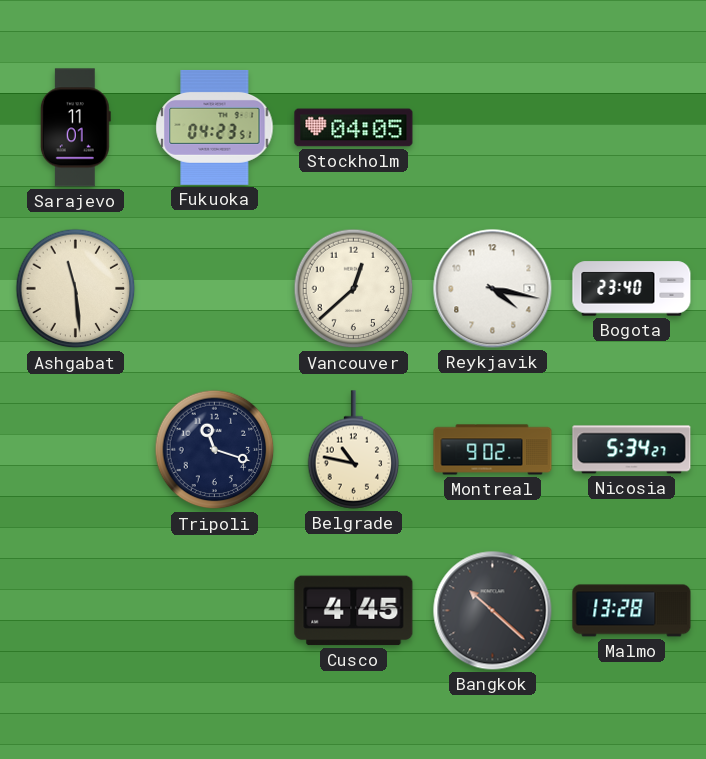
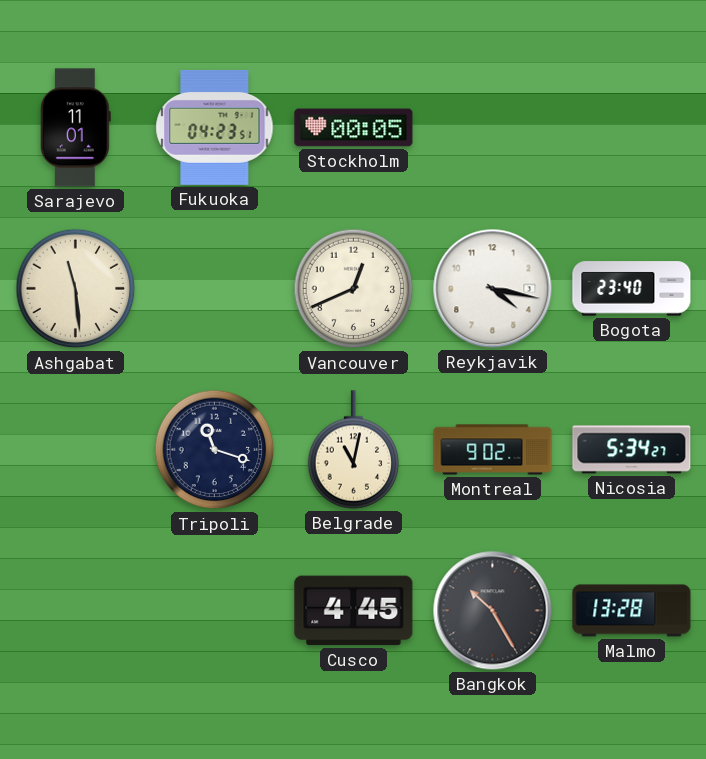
Stockholm: 04:05 -> 00:05
Vancouver: 12:38 -> 12:41
Belgrade: 10:47 -> 11:02
Bangkok: 10:22 -> 10:25
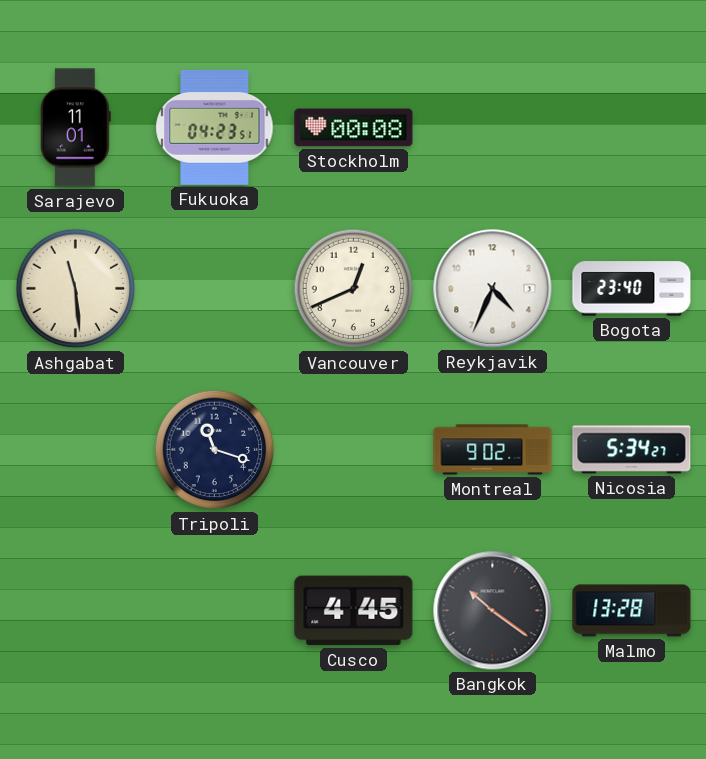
Stockholm: 00:05 -> 00:08
Reykjavik: 4:17 -> 4:34
Belgrade: 11:02 -> none
Bangkok: 10:25 -> 10:21
